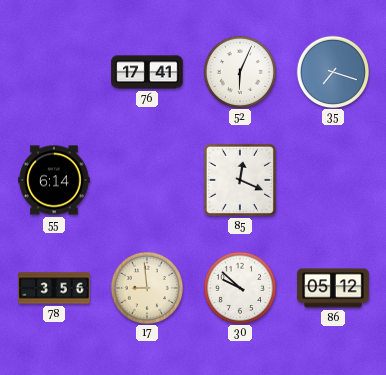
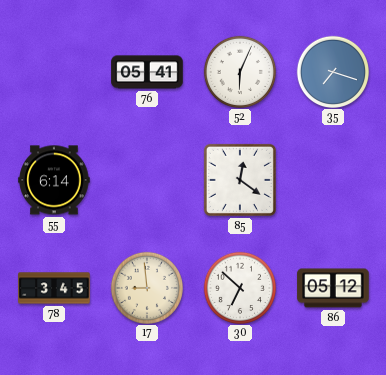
76: 17:41 -> 05:41
85: 12:19 -> 12:21
78: 3:56 -> 3:45
30: 9:52 -> 6:52
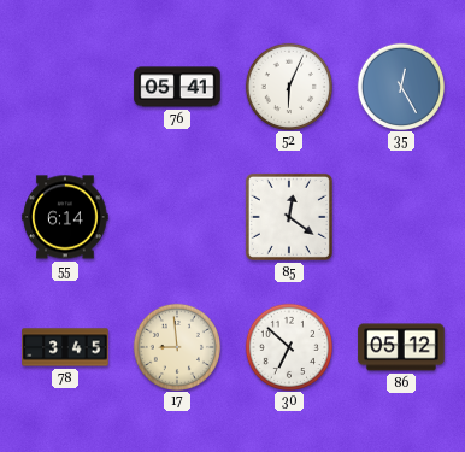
35: 7:18 -> 12:25
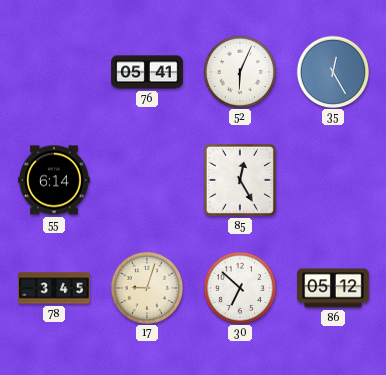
85: 12:21 -> 12:25
17: 8:59 -> 9:03
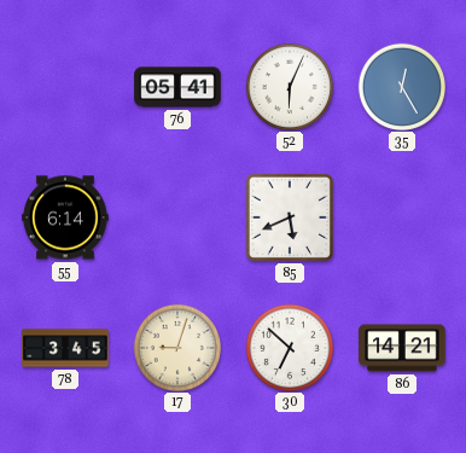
85: 12:25 -> 5:41
86: 05:12 -> 14:21
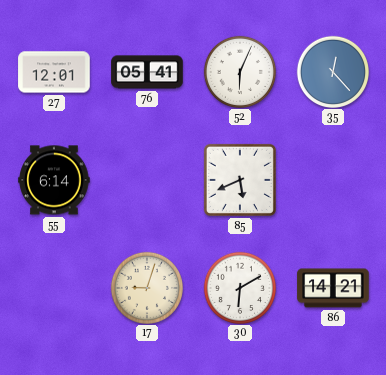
27: none -> 12:01
35: 12:25 -> 12:23
78: 3:45 -> none
30: 6:52 -> 6:10
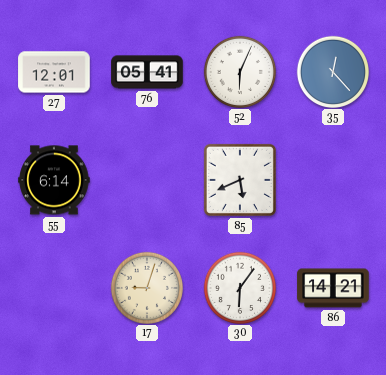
30: 6:10 -> 6:06
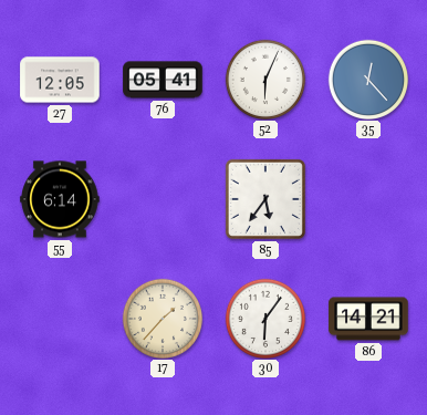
27: 12:01 -> 12:05
85: 5:41 -> 5:36
17: 9:03 -> 1:37
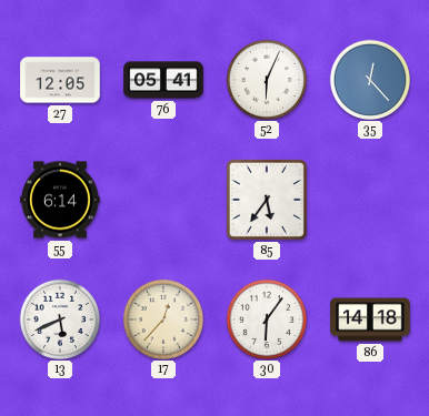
13: none -> 5:41
17: 1:37 -> 12:37
86: 14:21 -> 14:18
